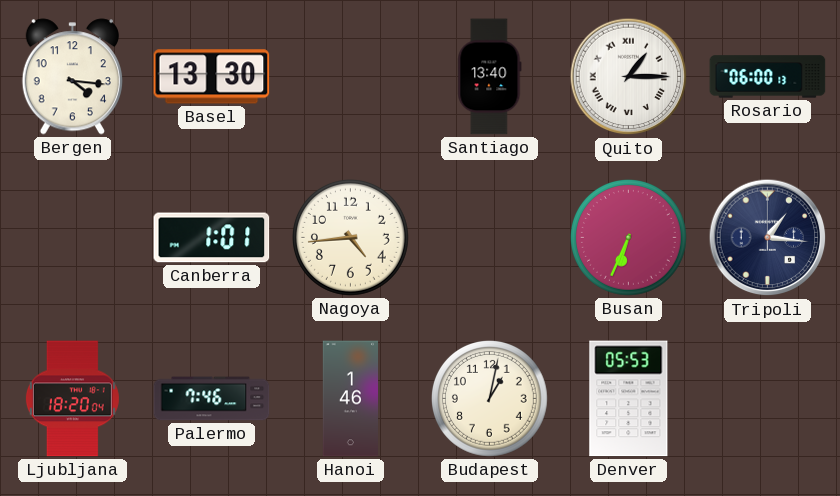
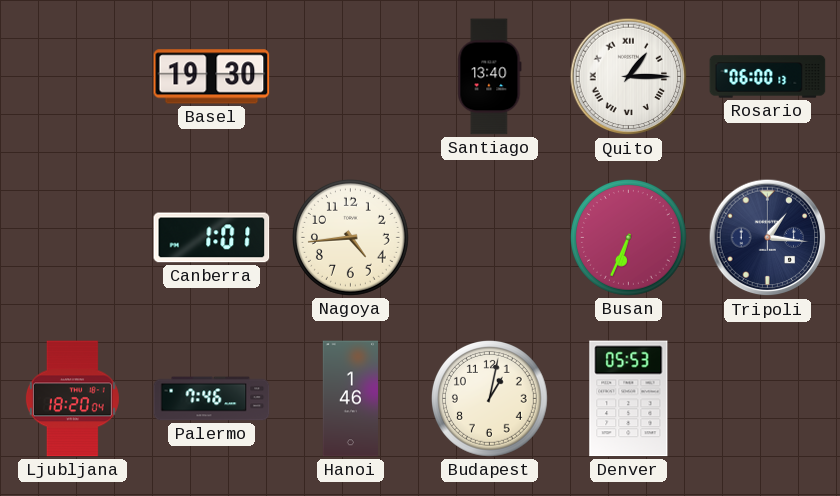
Bergen: 4:16 -> none
Basel: 13:30 -> 19:30
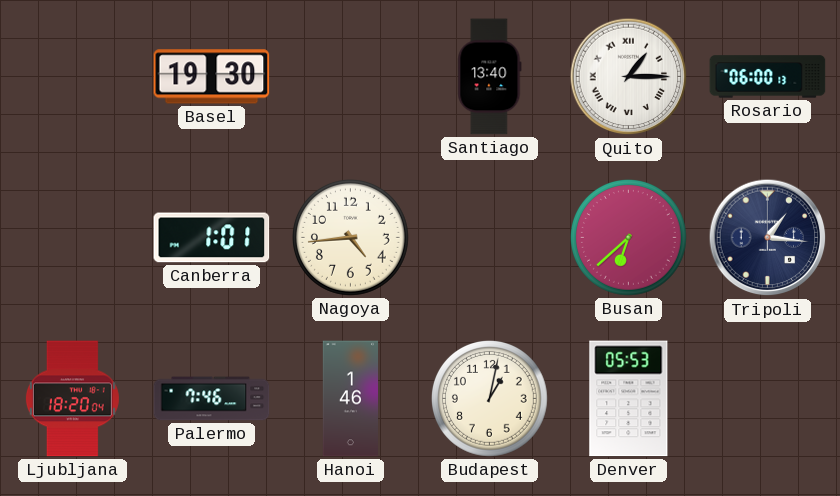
Busan: 6:34 -> 6:38
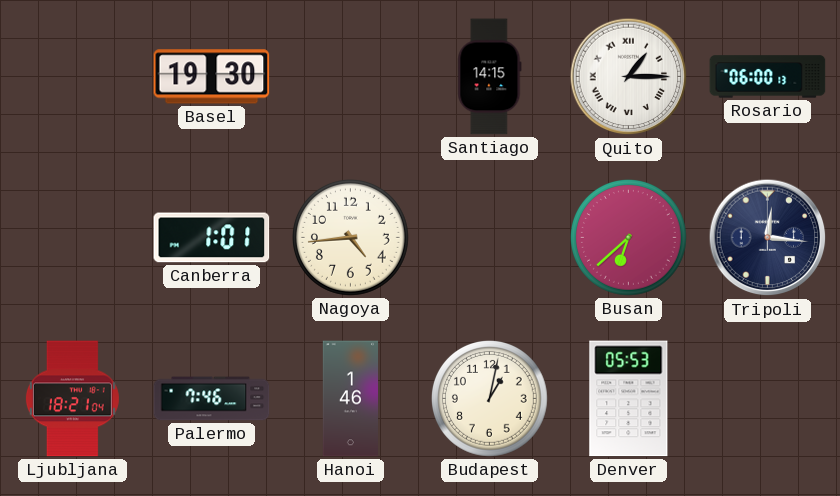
Santiago: 13:40 -> 14:15
Tripoli: 1:16 -> 12:16
Ljubljana: 18:20 -> 18:21
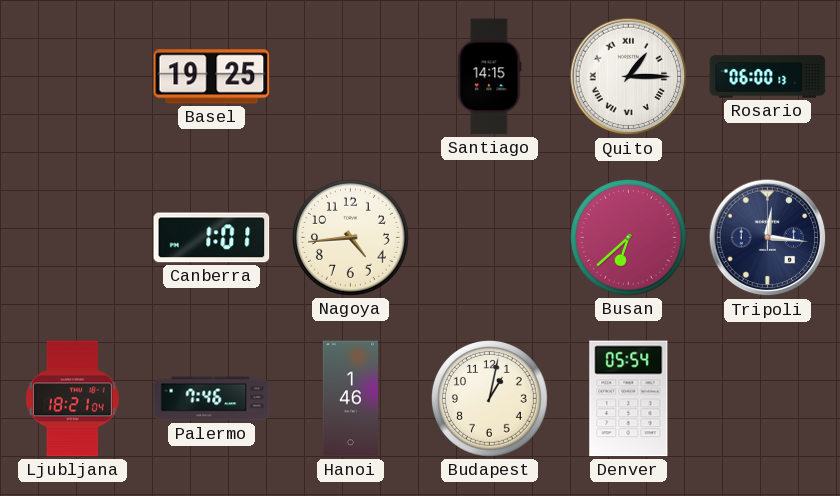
Basel: 19:30 -> 19:25
Denver: 05:53 -> 05:54
